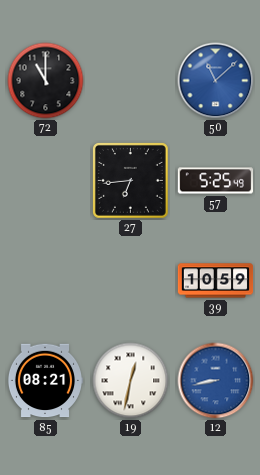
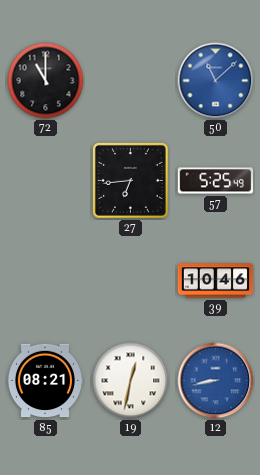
39: 10:59 -> 10:46
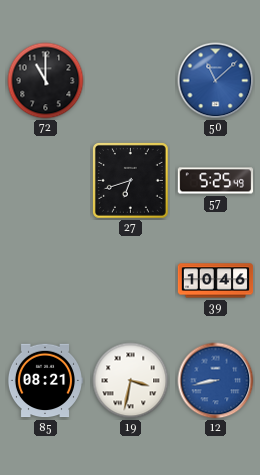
27: 6:44 -> 6:42
19: 12:32 -> 3:32
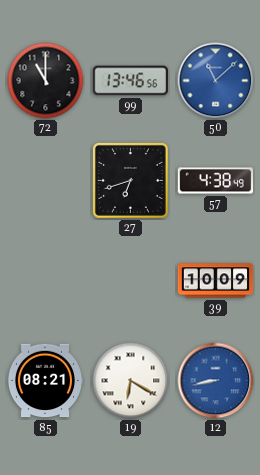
99: none -> 13:46
57: 5:25 -> 4:38
39: 10:46 -> 10:09
19: 3:32 -> 6:20
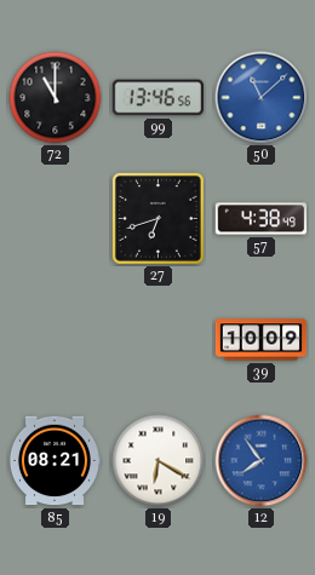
12: 8:43 -> 7:54
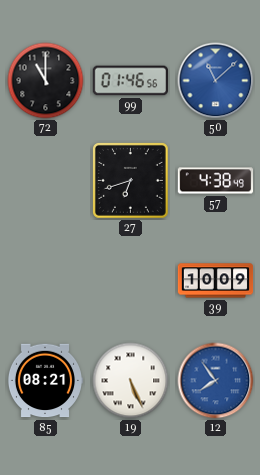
99: 13:46 -> 01:46
19: 6:20 -> 5:26
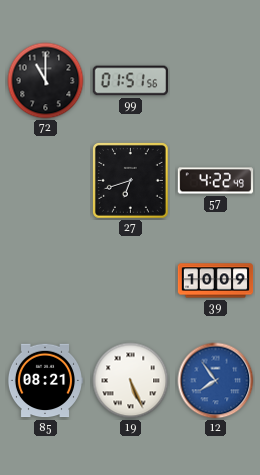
99: 01:46 -> 01:51
50: 11:08 -> none
57: 4:38 -> 4:22
